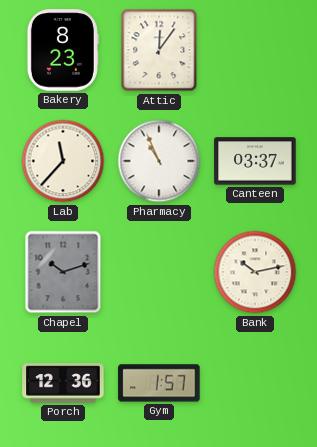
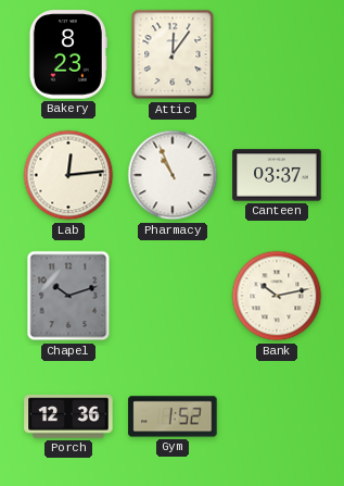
Lab: 11:37 -> 12:14
Gym: 1:57 -> 1:52
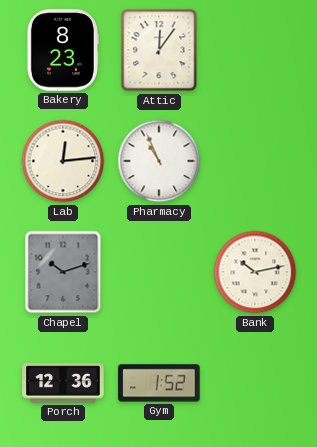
Canteen: 03:37 -> none
